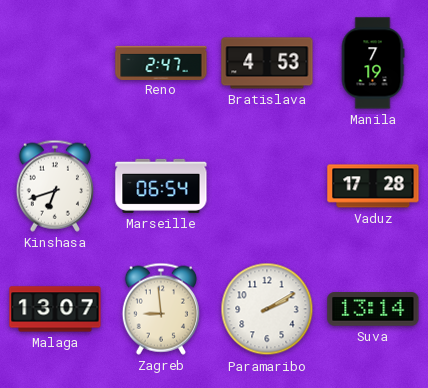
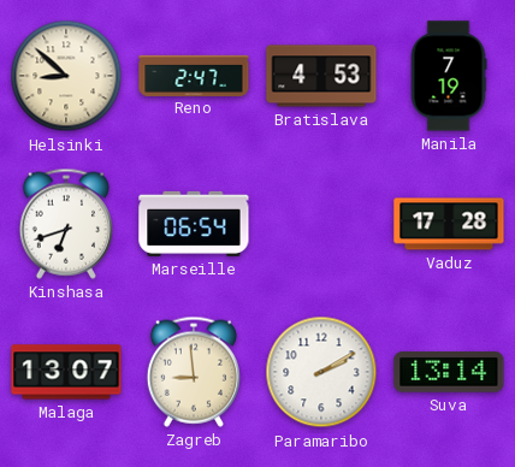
Helsinki: none -> 8:52
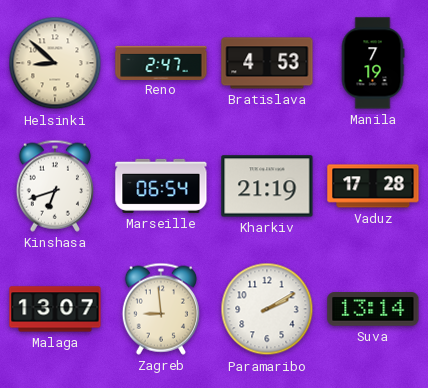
Kharkiv: none -> 21:19
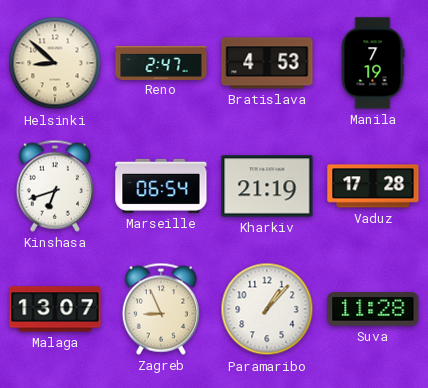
Zagreb: 8:59 -> 8:56
Paramaribo: 2:10 -> 1:07
Suva: 13:14 -> 11:28
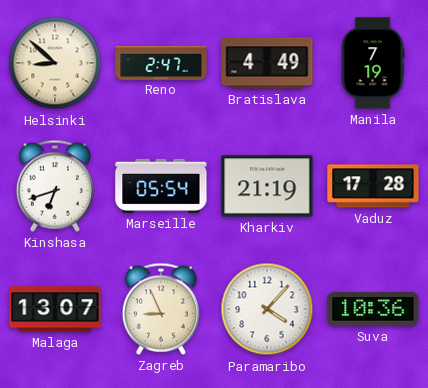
Bratislava: 4:53 -> 4:49
Marseille: 06:54 -> 05:54
Paramaribo: 1:07 -> 4:07
Suva: 11:28 -> 10:36
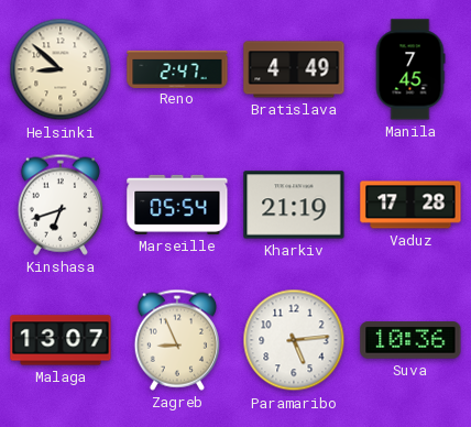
Manila: 7:19 -> 7:45
Paramaribo: 4:07 -> 5:14
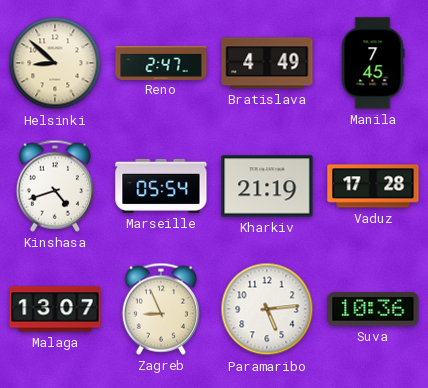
Kinshasa: 6:42 -> 4:42
